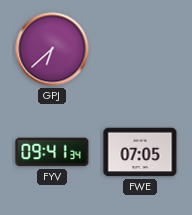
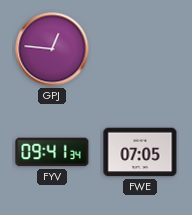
GPJ: 6:38 -> 12:46
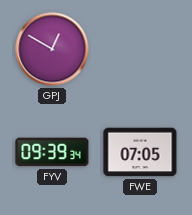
GPJ: 12:46 -> 12:50
FYV: 09:41 -> 09:39
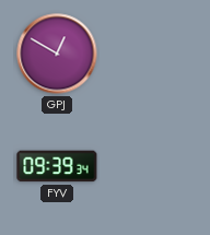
FWE: 07:05 -> none
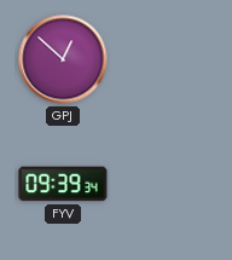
GPJ: 12:50 -> 12:52
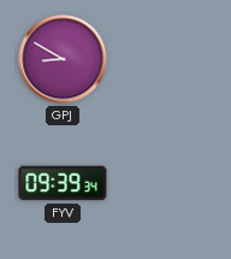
GPJ: 12:52 -> 8:50
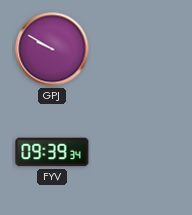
GPJ: 8:50 -> 9:50
